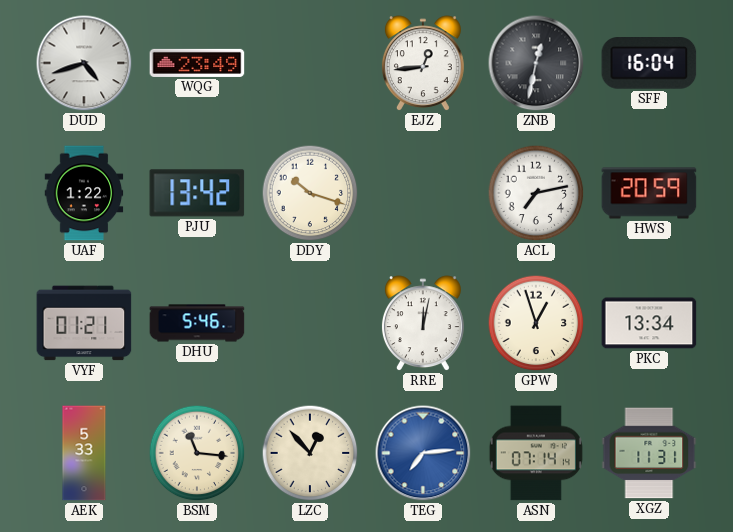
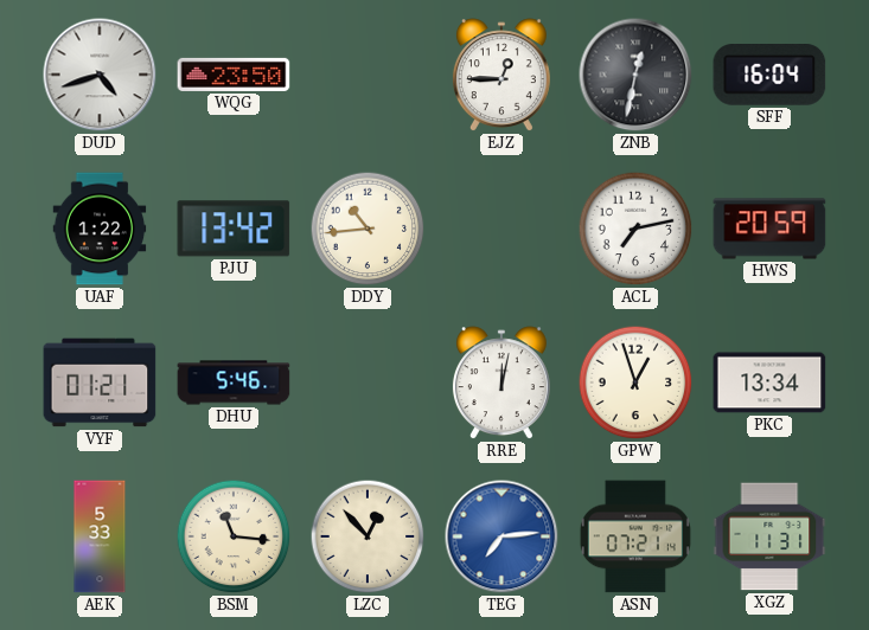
WQG: 23:49 -> 23:50
EJZ: 12:44 -> 12:45
DDY: 10:18 -> 10:44
ASN: 07:14 -> 07:21
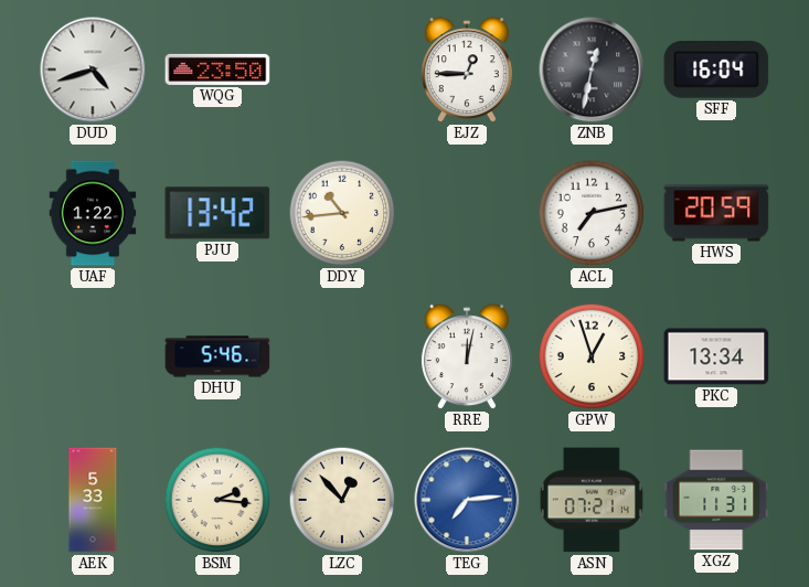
VYF: 01:21 -> none
BSM: 11:16 -> 2:16
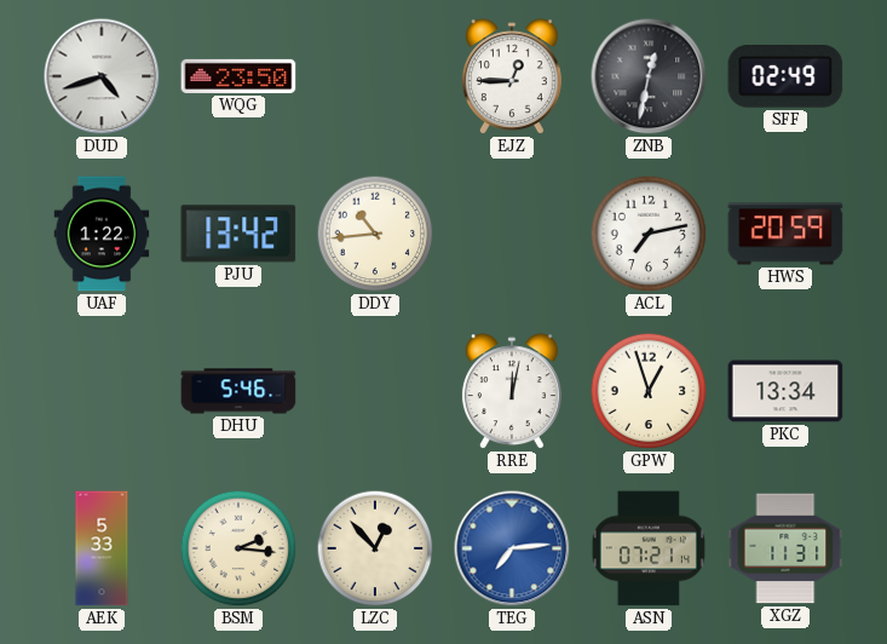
SFF: 16:04 -> 02:49
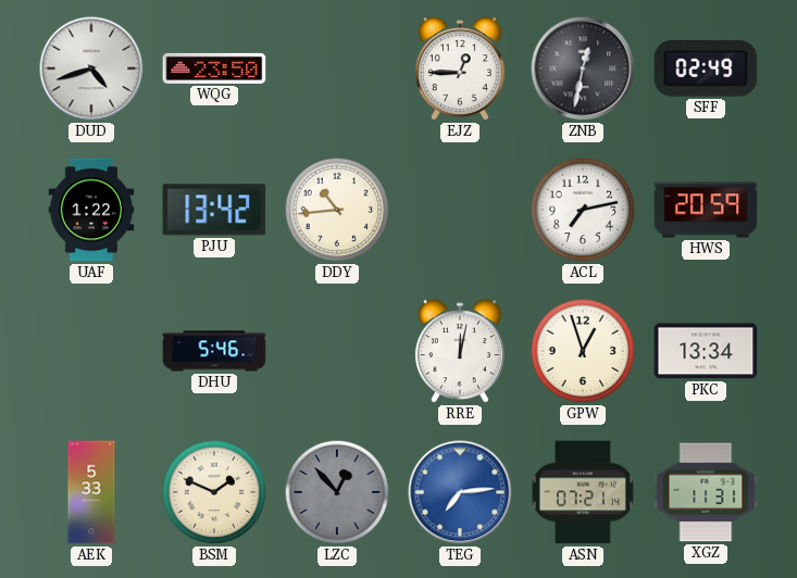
BSM: 2:16 -> 1:49
LZC dial: cream -> grey
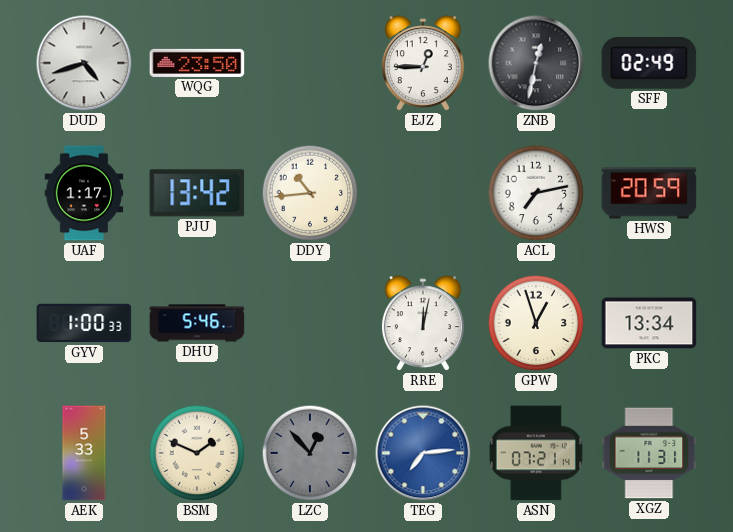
UAF: 1:22 -> 1:17
GYV: none -> 1:00
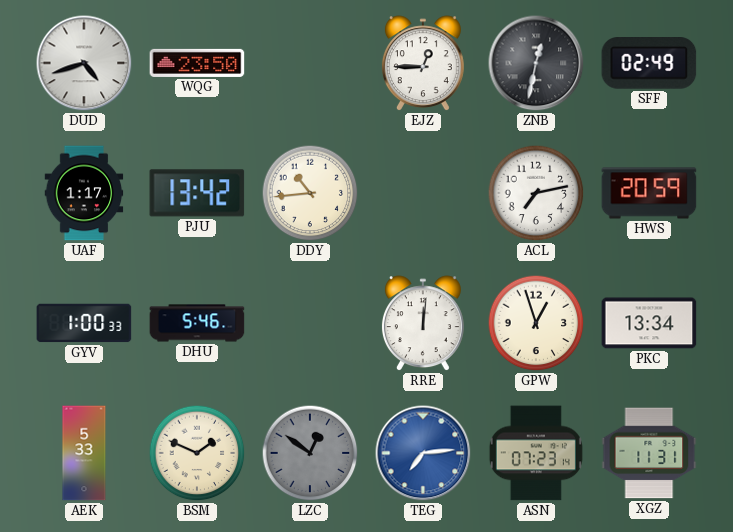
RRE: 12:02 -> 12:01
LZC: 12:53 -> 12:51
ASN: 07:21 -> 07:23
